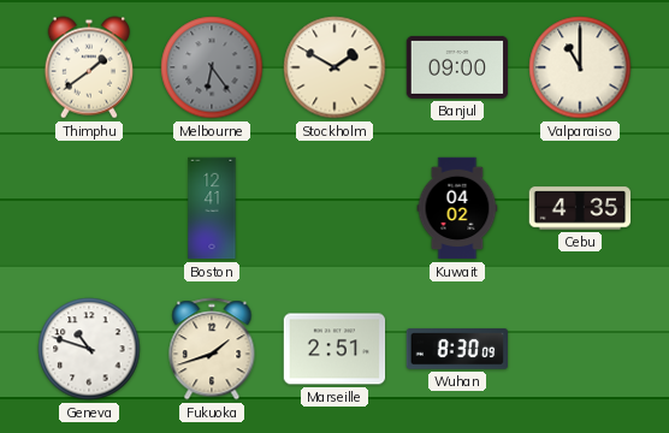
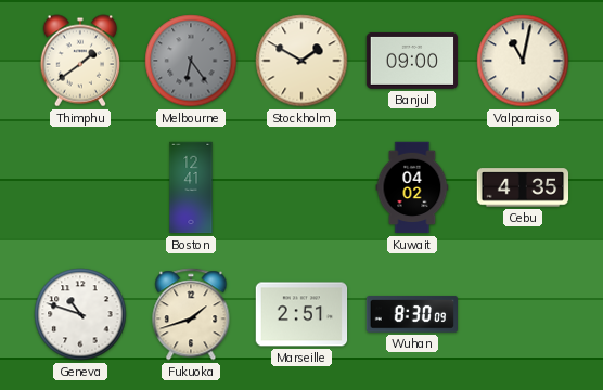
Valparaiso: 11:00 -> 11:02
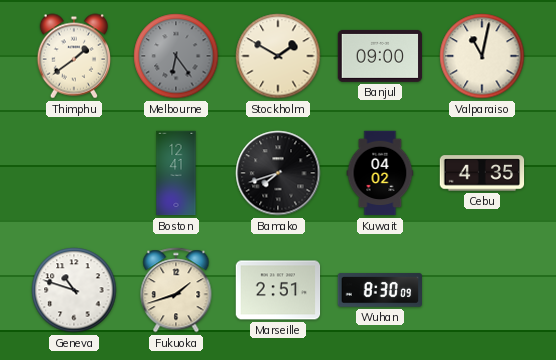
Bamako: none -> 7:42
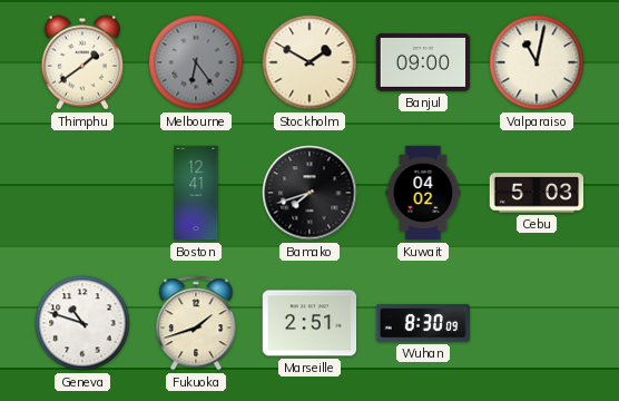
Cebu: 4:35 -> 5:03
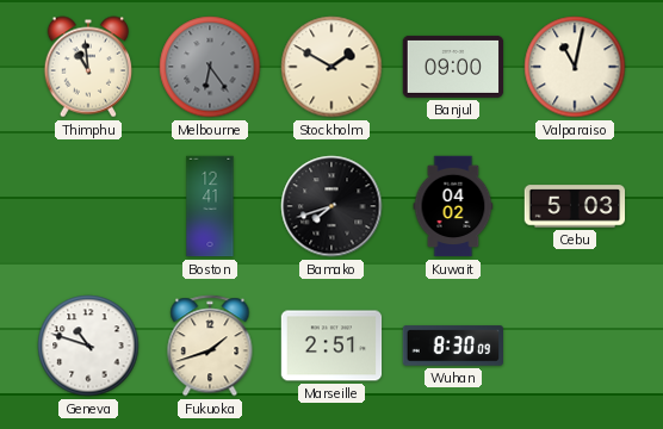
Thimphu: 1:39 -> 10:59
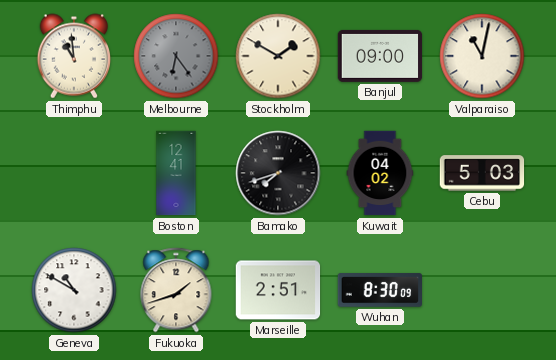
Geneva: 10:48 -> 10:50
